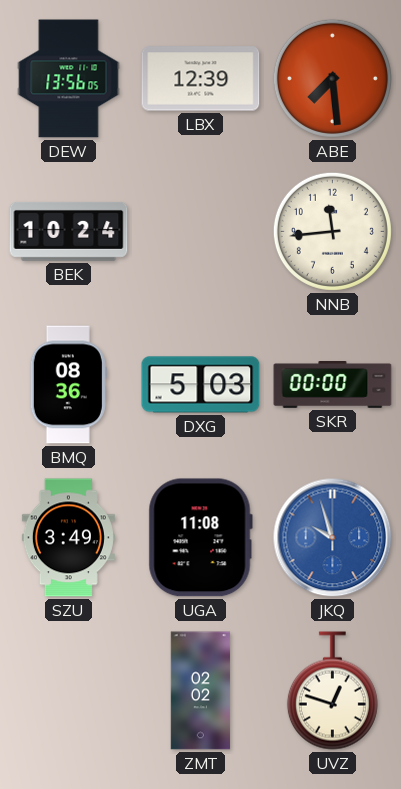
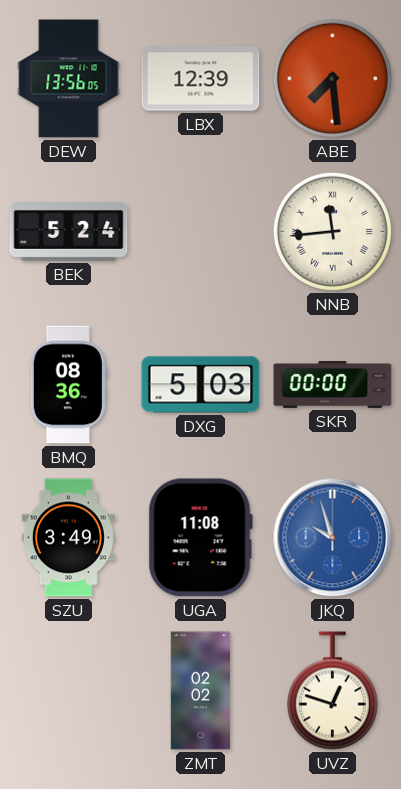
BEK: 10:24 -> 5:24
NNB numerals: Arabic -> Roman
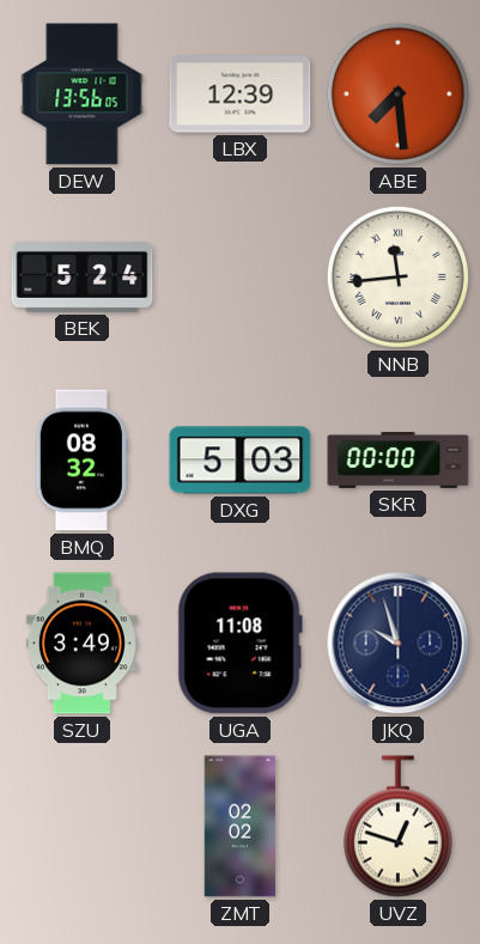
BMQ: 08:36 -> 08:32
JKQ dial: blue -> navy
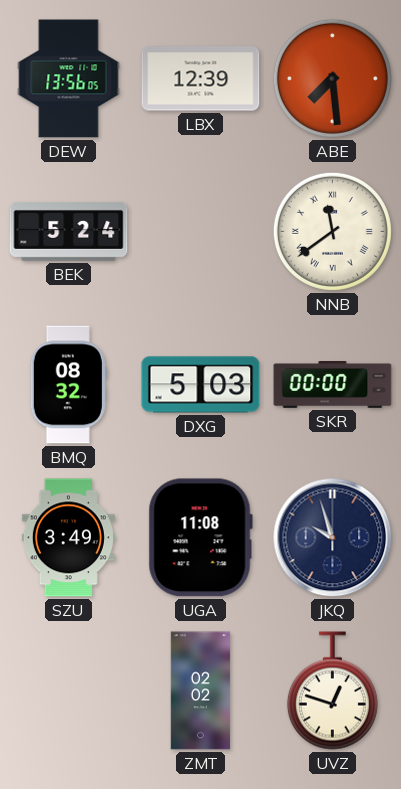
NNB: 11:44 -> 11:39
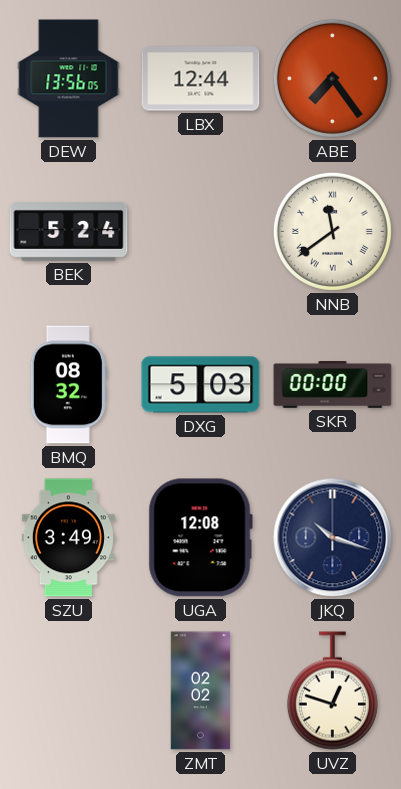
LBX: 12:39 -> 12:44
ABE: 7:29 -> 7:24
UGA: 11:08 -> 12:08
JKQ: 9:57 -> 10:18
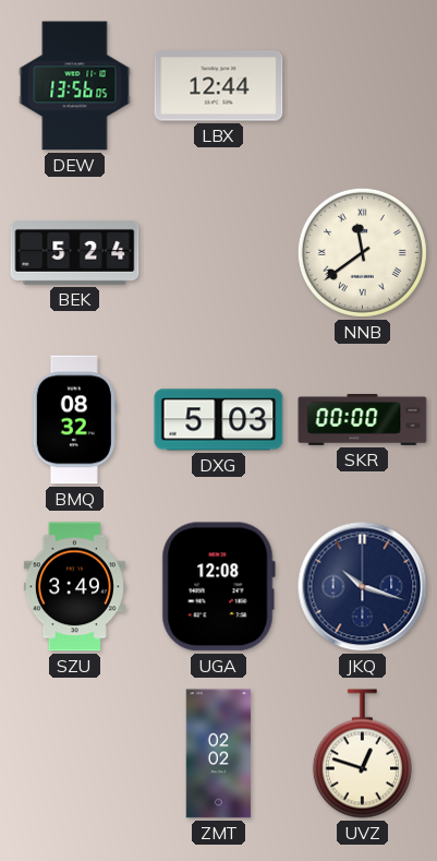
ABE: 7:24 -> none
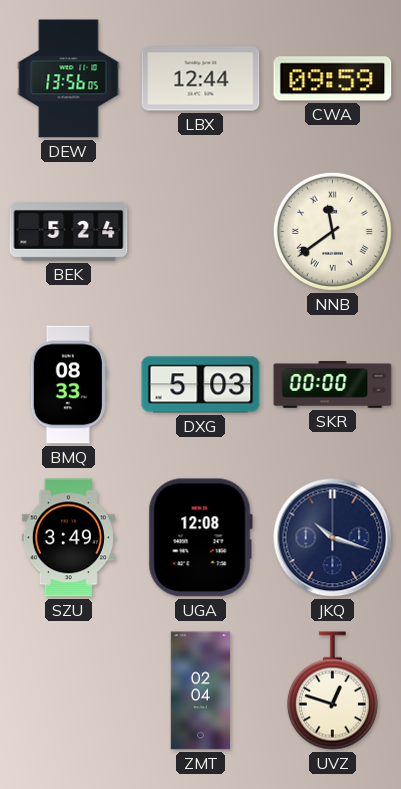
CWA: none -> 09:59
BMQ: 08:32 -> 08:33
ZMT: 02:02 -> 02:04
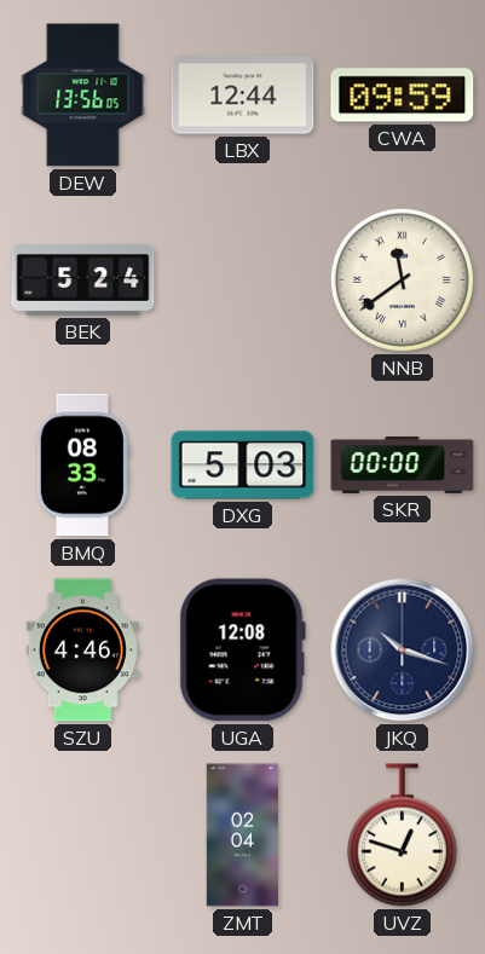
SZU: 3:49 -> 4:46
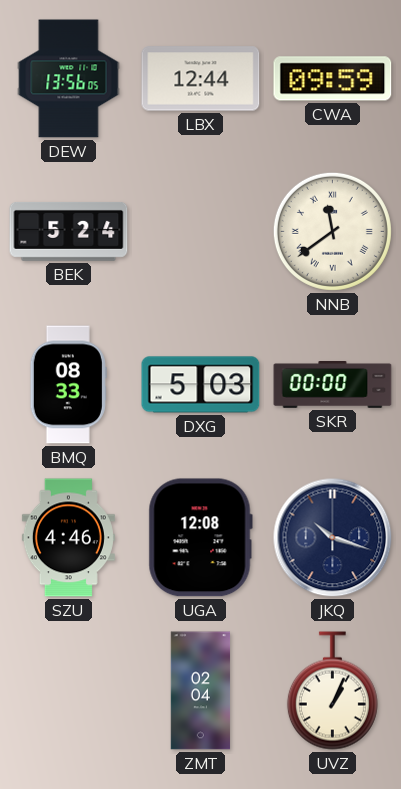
UVZ: 12:48 -> 1:04
